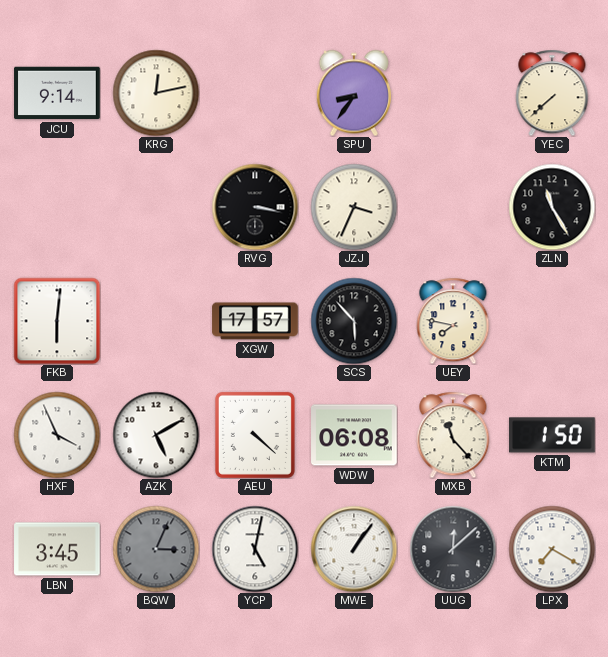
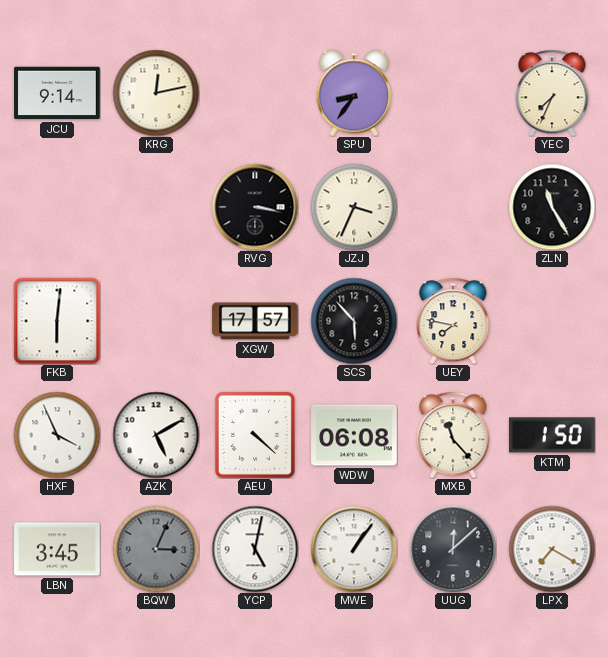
YEC: 7:38 -> 7:34
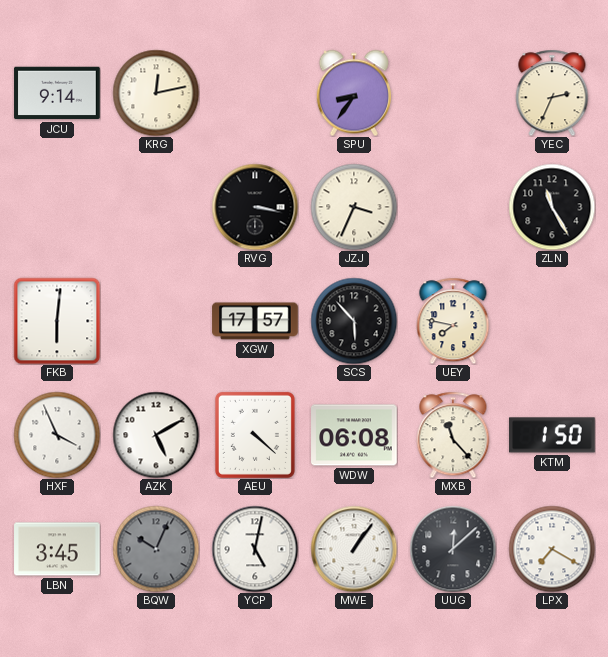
YEC: 7:34 -> 2:34
BQW: 3:04 -> 10:04
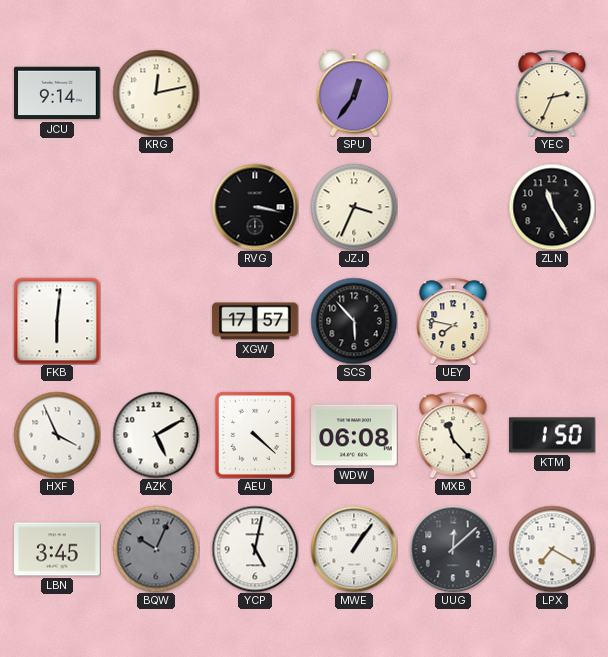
SPU: 8:36 -> 12:36
